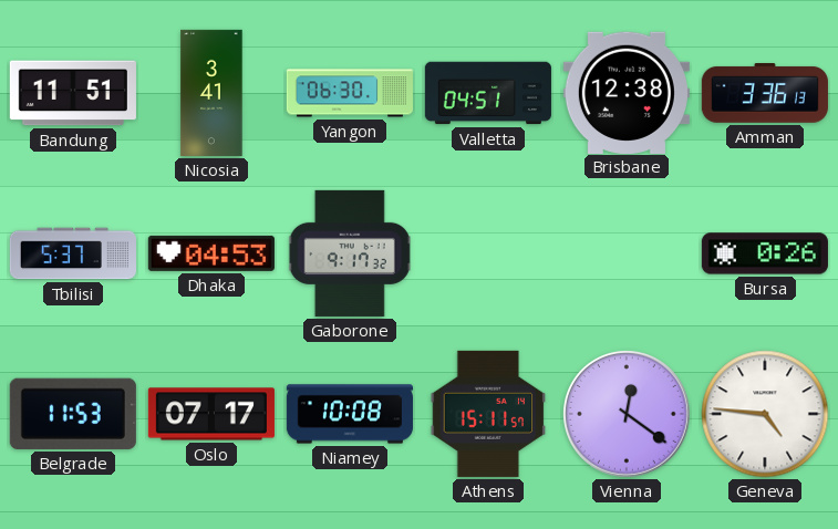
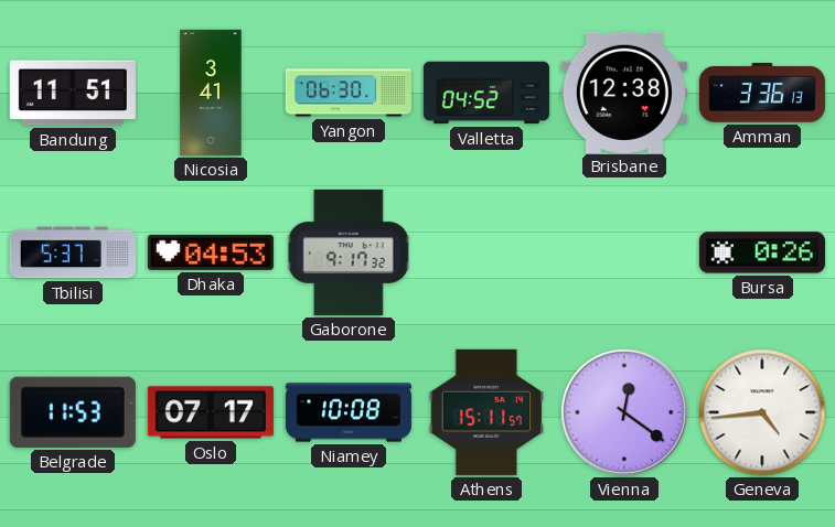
Valletta: 04:51 -> 04:52
Geneva: 4:46 -> 4:44
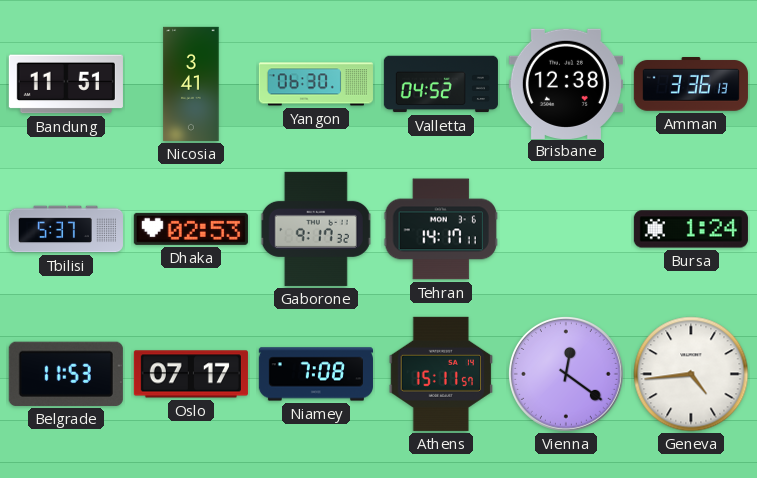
Dhaka: 04:53 -> 02:53
Tehran: none -> 14:17
Bursa: 0:26 -> 1:24
Niamey: 10:08 -> 7:08
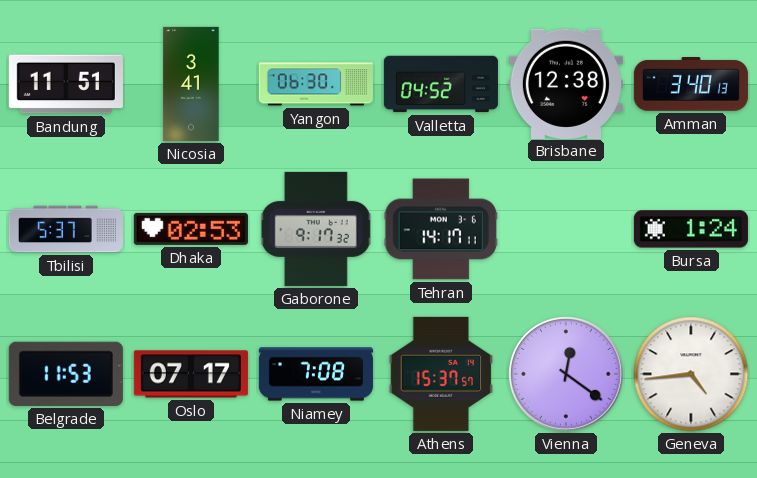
Amman: 3:36 -> 3:40
Athens: 15:11 -> 15:37
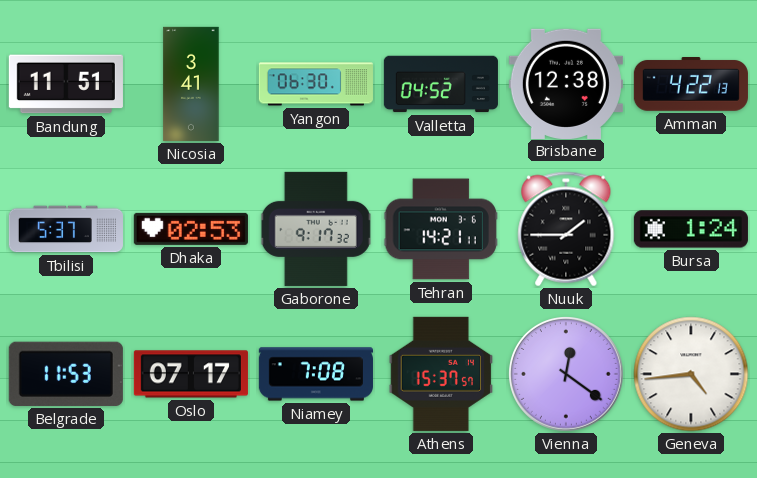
Amman: 3:40 -> 4:22
Tehran: 14:17 -> 14:21
Nuuk: none -> 1:45
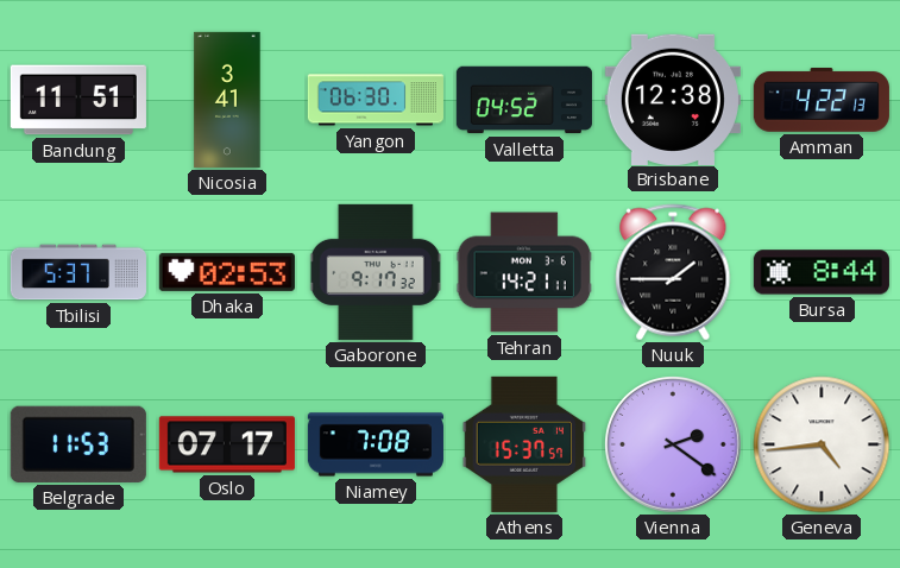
Bursa: 1:24 -> 8:44
Vienna: 12:21 -> 2:21
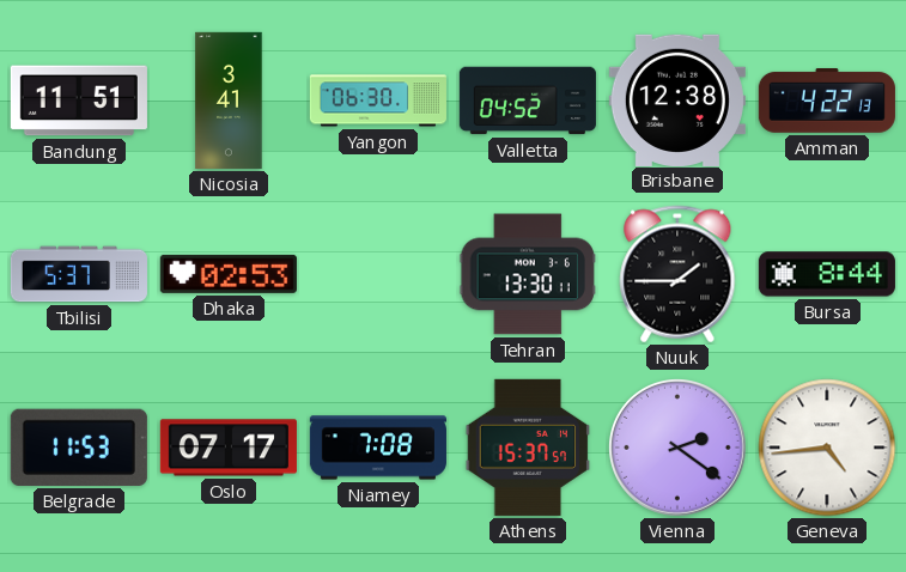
Gaborone: 9:17 -> none
Tehran: 14:21 -> 13:30
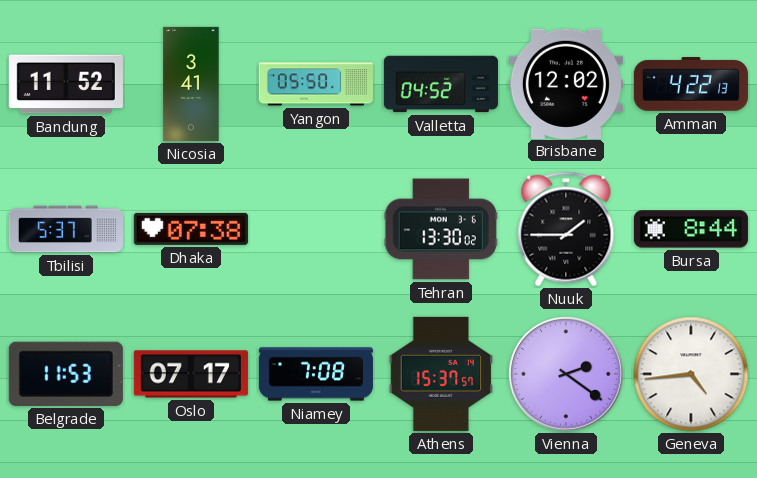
Bandung: 11:51 -> 11:52
Yangon: 06:30 -> 05:50
Brisbane: 12:38 -> 12:02
Dhaka: 02:53 -> 07:38
Tehran: 13:30:11 -> 13:30:02
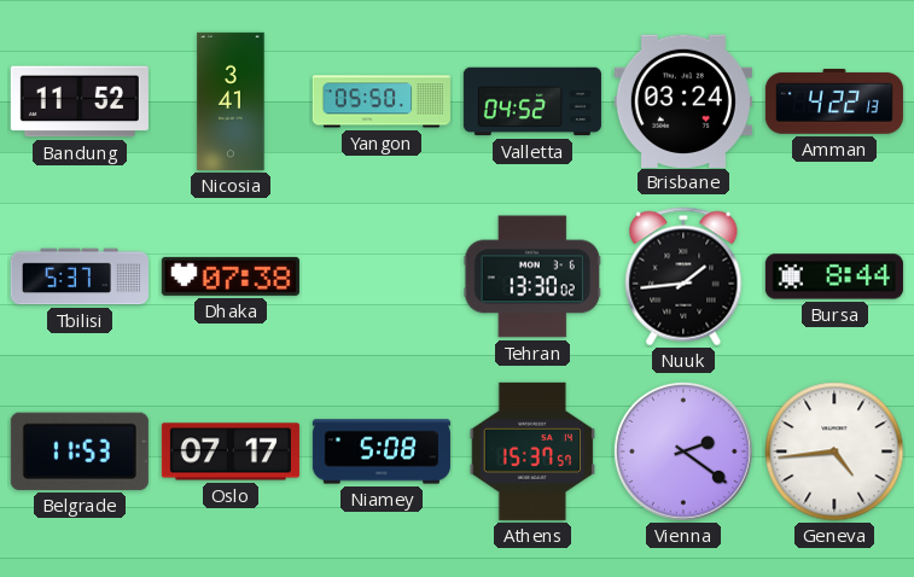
Brisbane: 12:02 -> 03:24
Nuuk: 1:45 -> 1:44
Niamey: 7:08 -> 5:08
